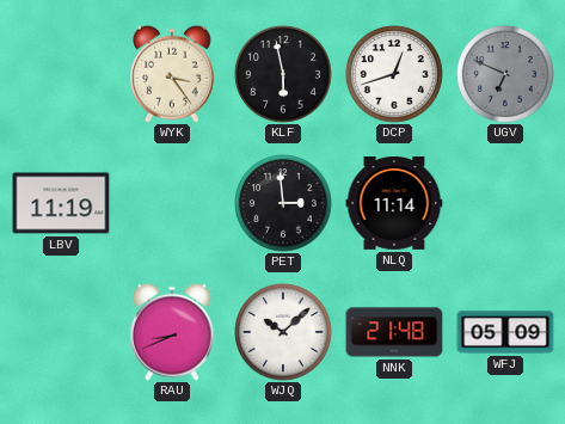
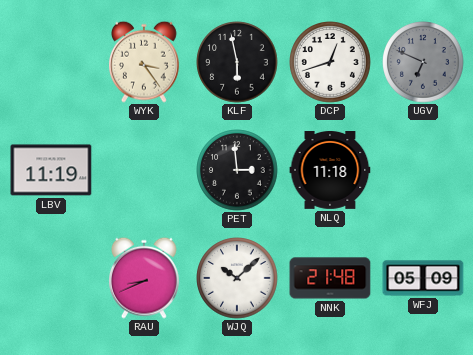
NLQ: 11:14 -> 11:18
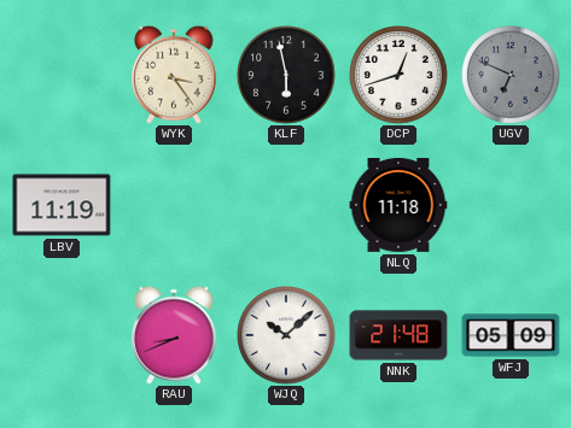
PET: 2:59 -> none
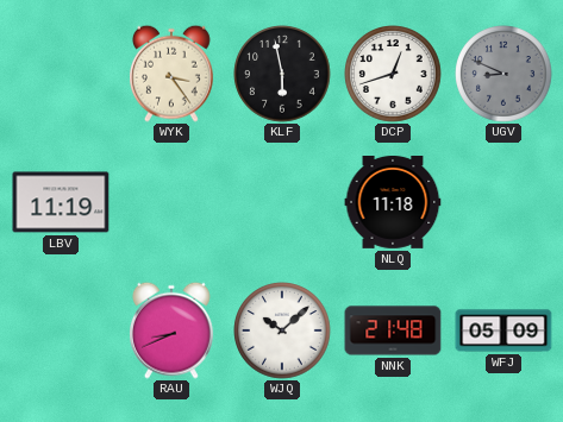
UGV: 6:49 -> 8:49
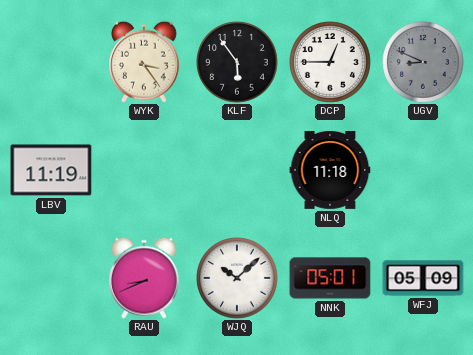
KLF: 5:58 -> 5:54
DCP: 12:42 -> 12:45
NNK: 21:48 -> 05:01
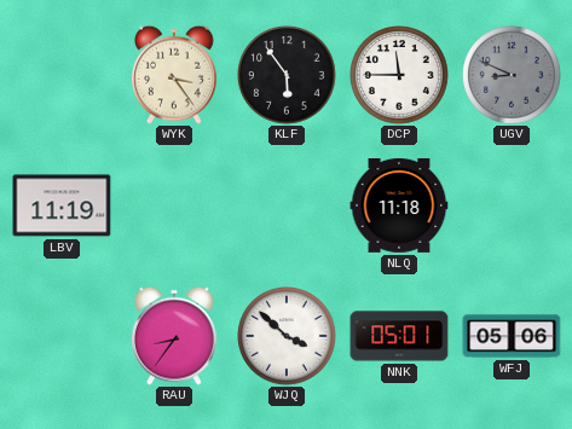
DCP: 12:45 -> 11:45
RAU: 8:41 -> 8:36
WJQ: 10:08 -> 3:52
WFJ: 05:09 -> 05:06
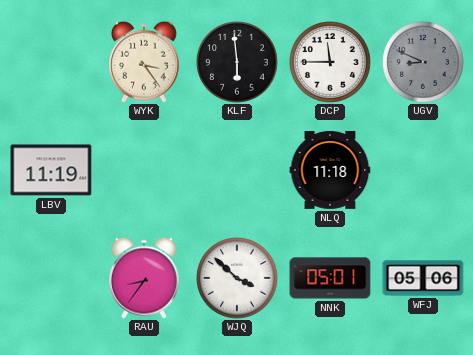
KLF: 5:54 -> 5:59
